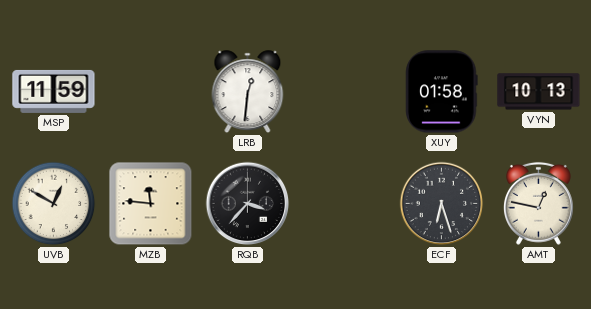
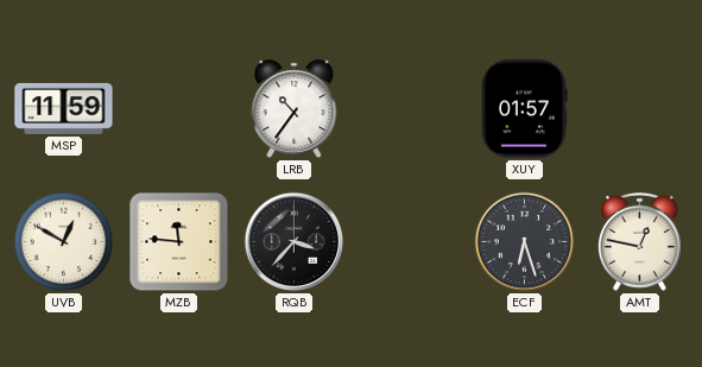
LRB: 12:31 -> 10:36
XUY: 01:58 -> 01:57
VYN: 10:13 -> none
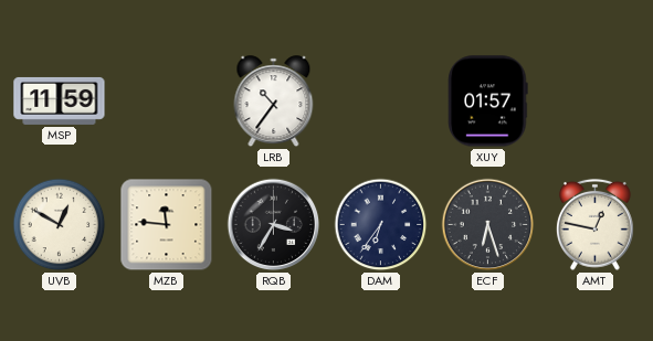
RQB: 3:37 -> 3:35
DAM: none -> 6:36
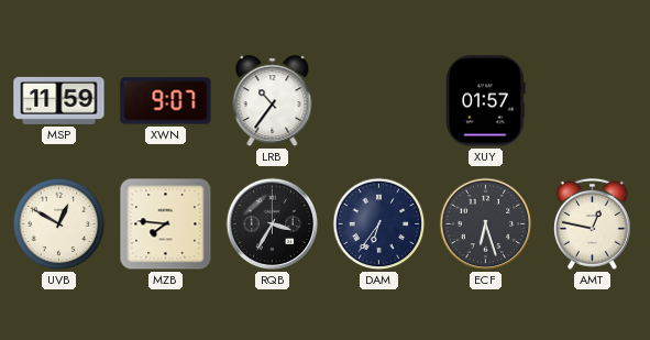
XWN: none -> 9:07
MZB: 11:46 -> 7:46
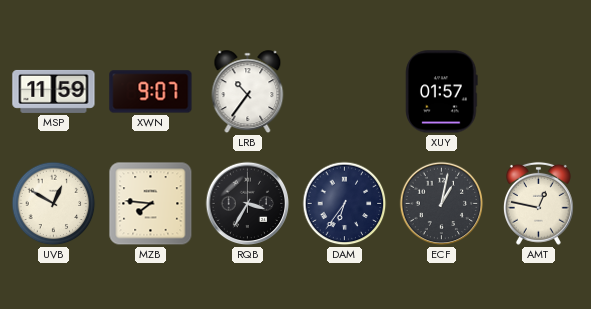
ECF: 6:27 -> 1:02
